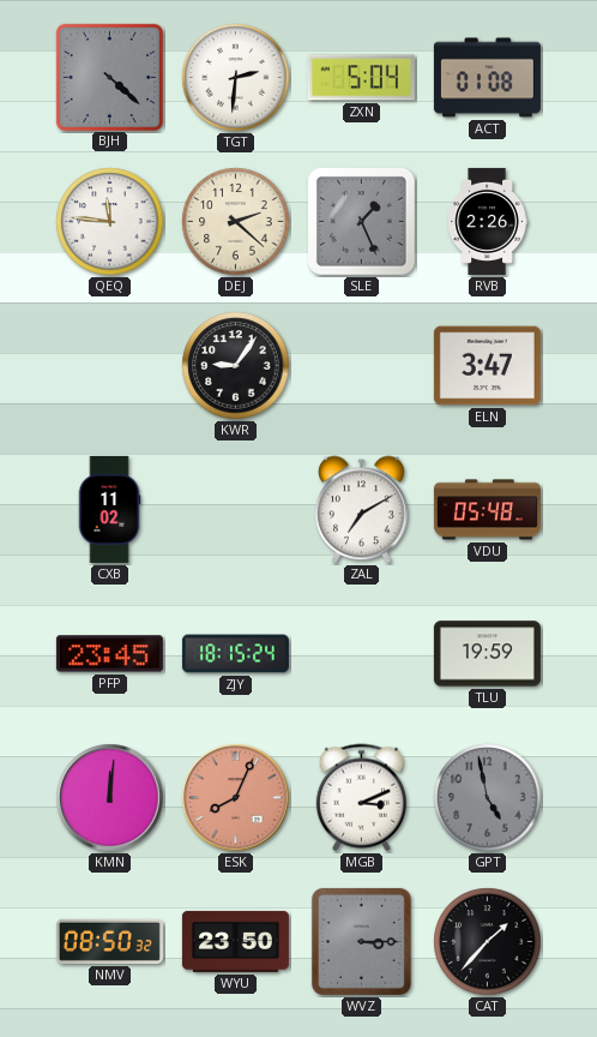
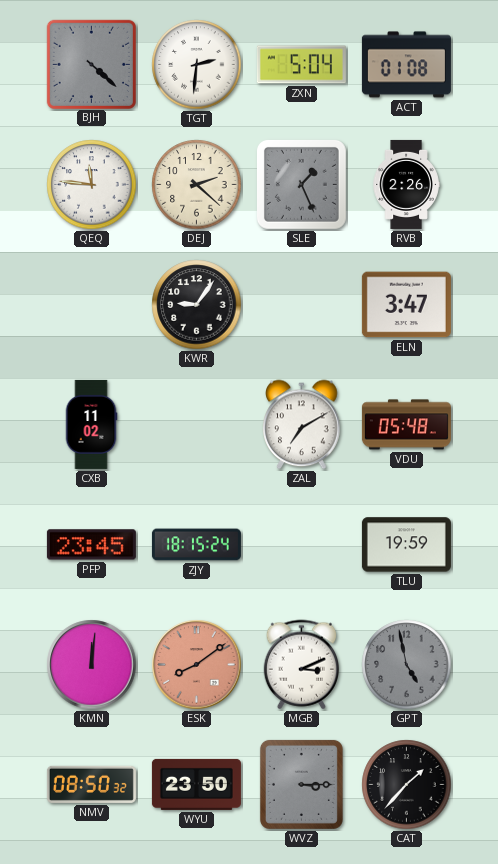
ESK: 8:04 -> 8:09
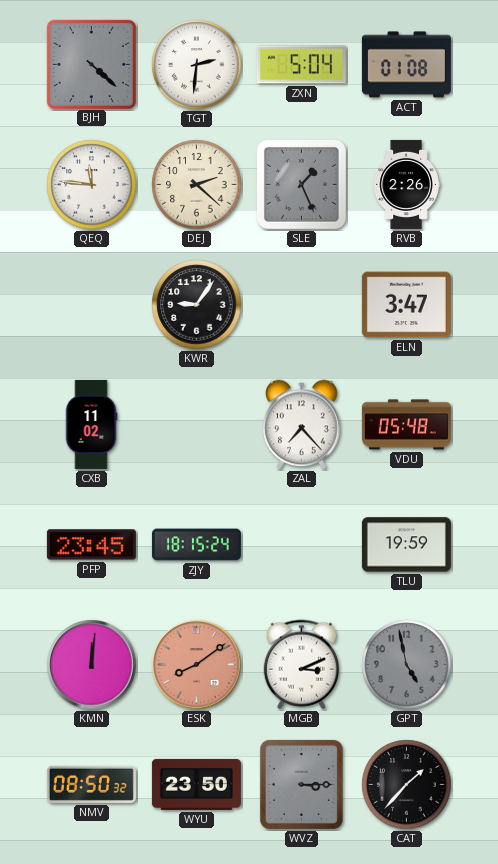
ZAL: 7:10 -> 7:23
